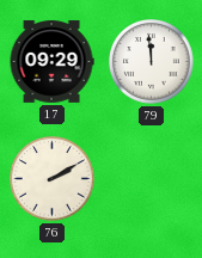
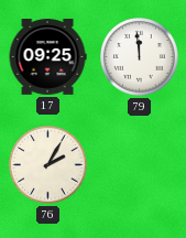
17: 09:29 -> 09:25
76: 2:10 -> 2:05
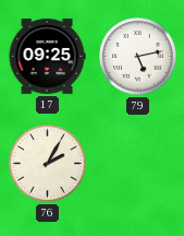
79: 11:59 -> 5:13
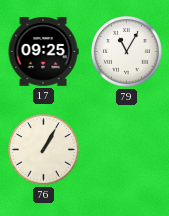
79: 5:13 -> 11:05
76: 2:05 -> 1:05
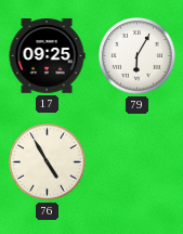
79: 11:05 -> 6:05
76: 1:05 -> 4:55
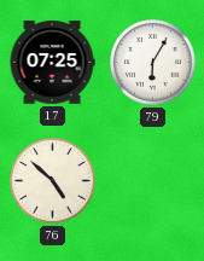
17: 09:25 -> 07:25
76: 4:55 -> 4:52
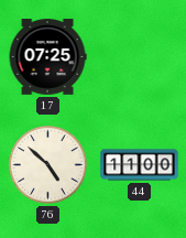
79: 6:05 -> none
44: none -> 11:00
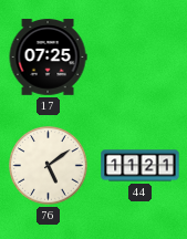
76: 4:52 -> 5:09
44: 11:00 -> 11:21
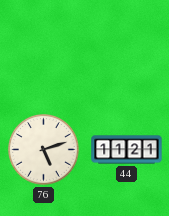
17: 07:25 -> none
76: 5:09 -> 5:12
